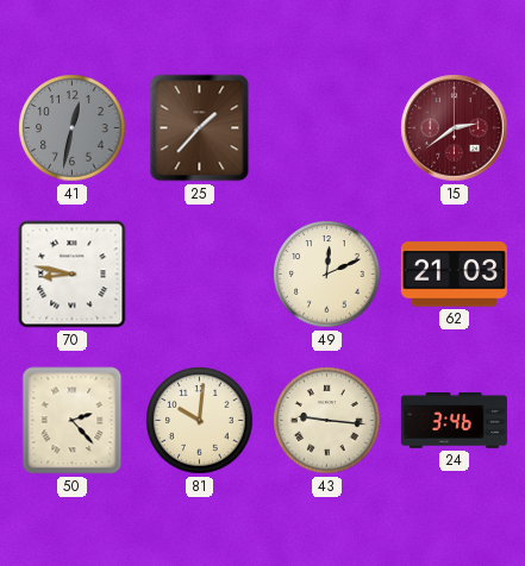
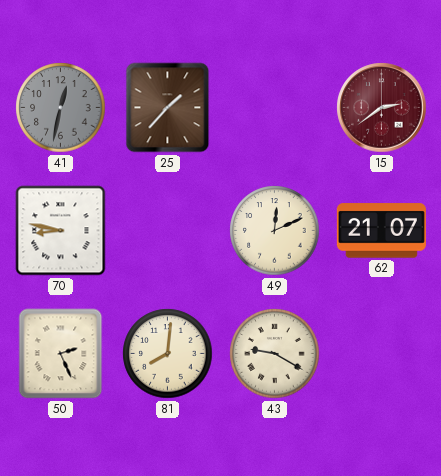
62: 21:03 -> 21:07
50: 2:23 -> 2:26
81: 10:01 -> 8:01
43: 9:16 -> 9:20
24: 3:46 -> none
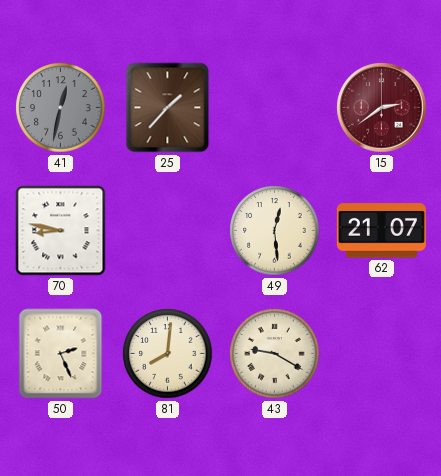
49: 12:11 -> 12:29
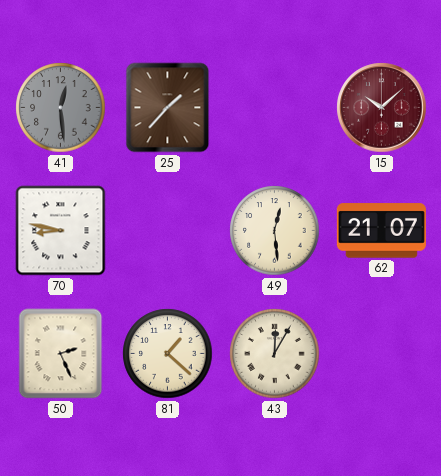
41: 12:32 -> 12:29
15: 2:39 -> 10:08
81: 8:01 -> 1:22
43: 9:20 -> 12:05
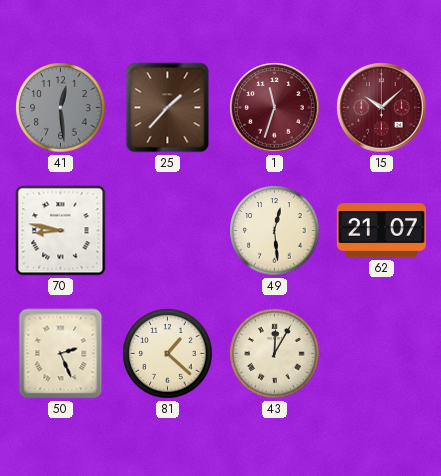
1: none -> 11:33
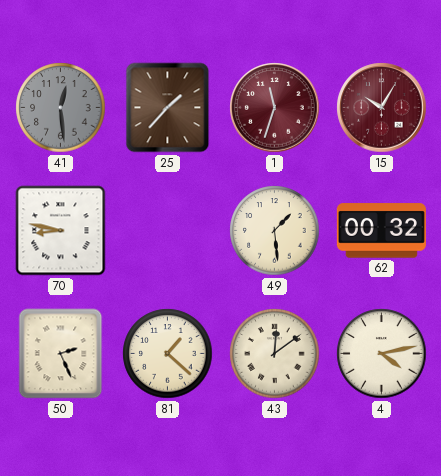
15: 10:08 -> 10:05
49: 12:29 -> 1:29
62: 21:07 -> 00:32
43: 12:05 -> 12:09
4: none -> 4:13
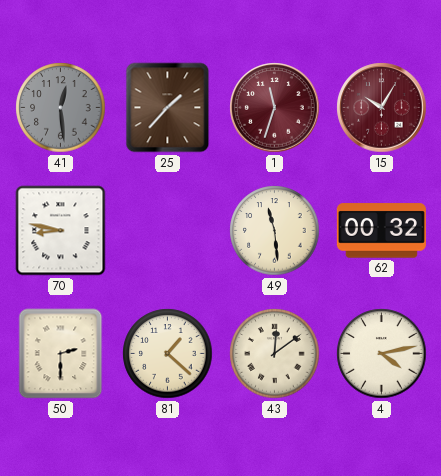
49: 1:29 -> 11:29
50: 2:26 -> 2:30
